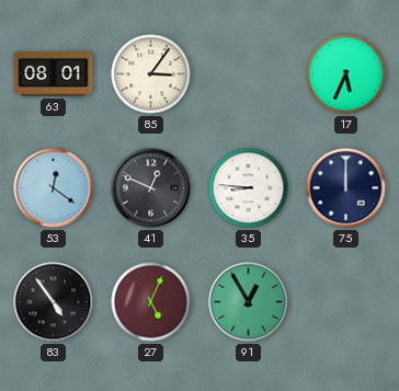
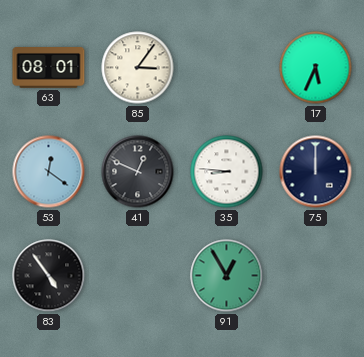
27: 5:04 -> none
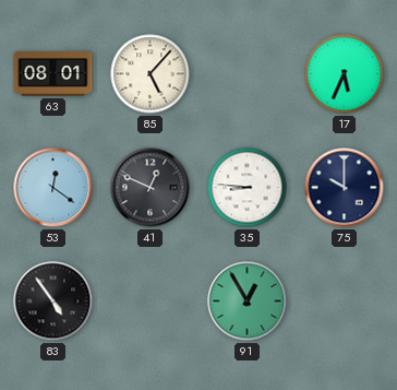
85: 3:06 -> 5:07
75: 12:00 -> 10:00
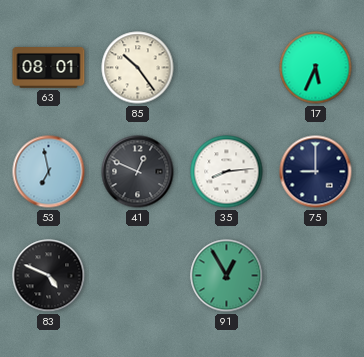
85: 5:07 -> 10:24
53: 12:21 -> 6:58
35: 8:46 -> 8:14
75: 10:00 -> 9:00
83: 4:54 -> 4:49
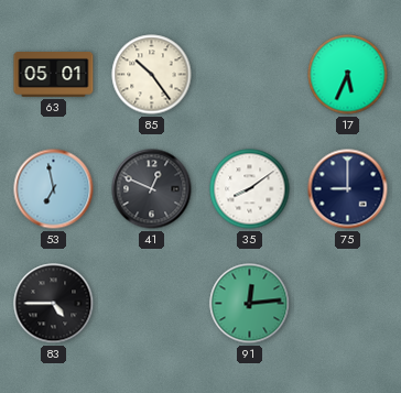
63: 08:01 -> 05:01
35: 8:14 -> 8:09
83: 4:49 -> 4:45
91: 12:55 -> 12:14
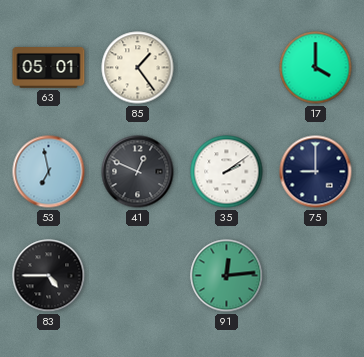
85: 10:24 -> 1:24
17: 5:34 -> 4:00
35: 8:09 -> 2:09
